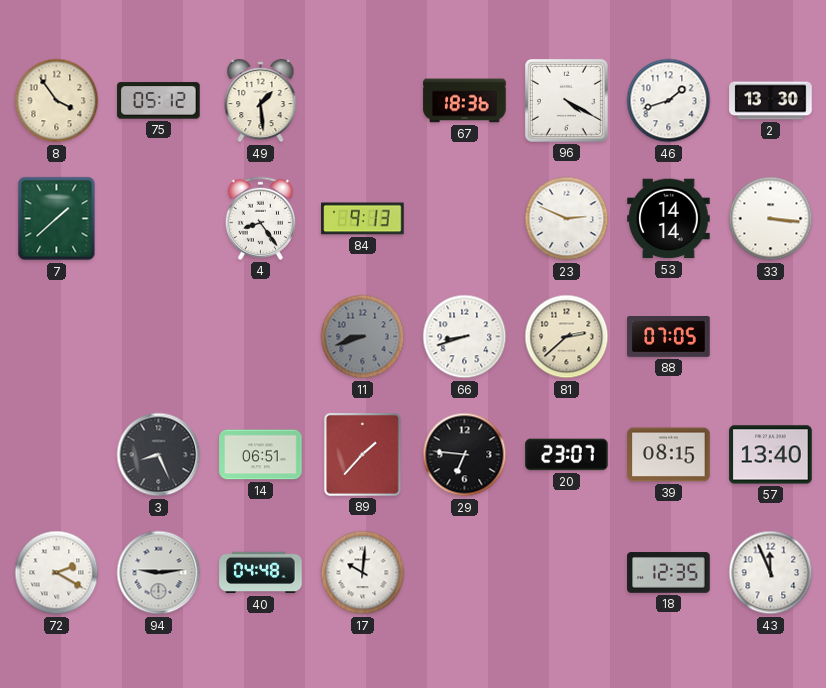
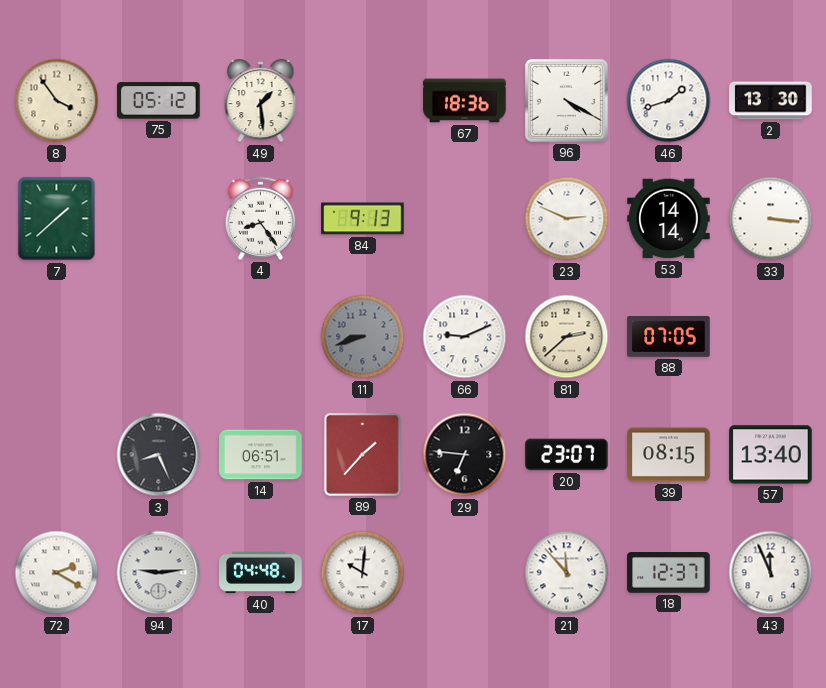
66: 8:42 -> 9:11
21: none -> 11:53
18: 12:35 -> 12:37
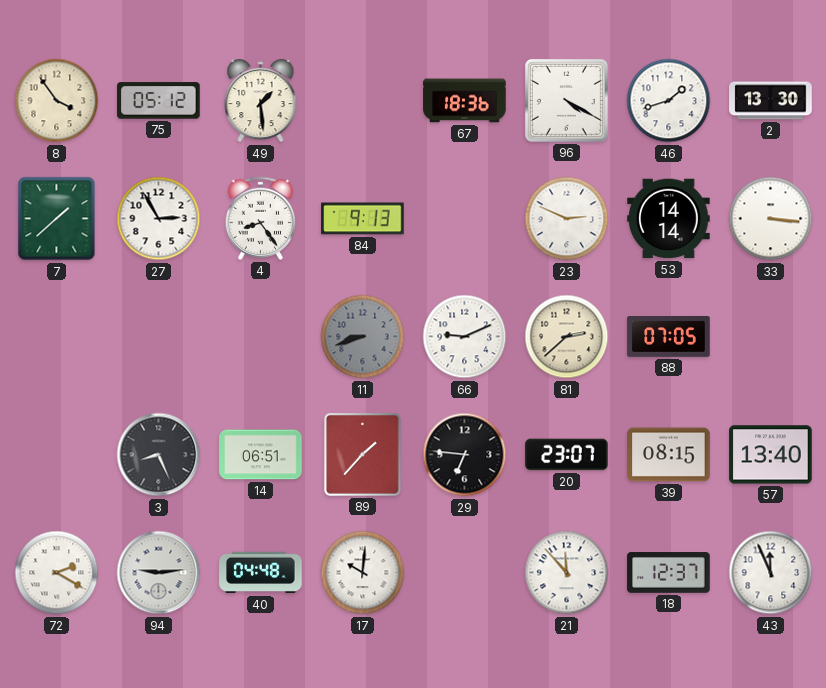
27: none -> 2:55
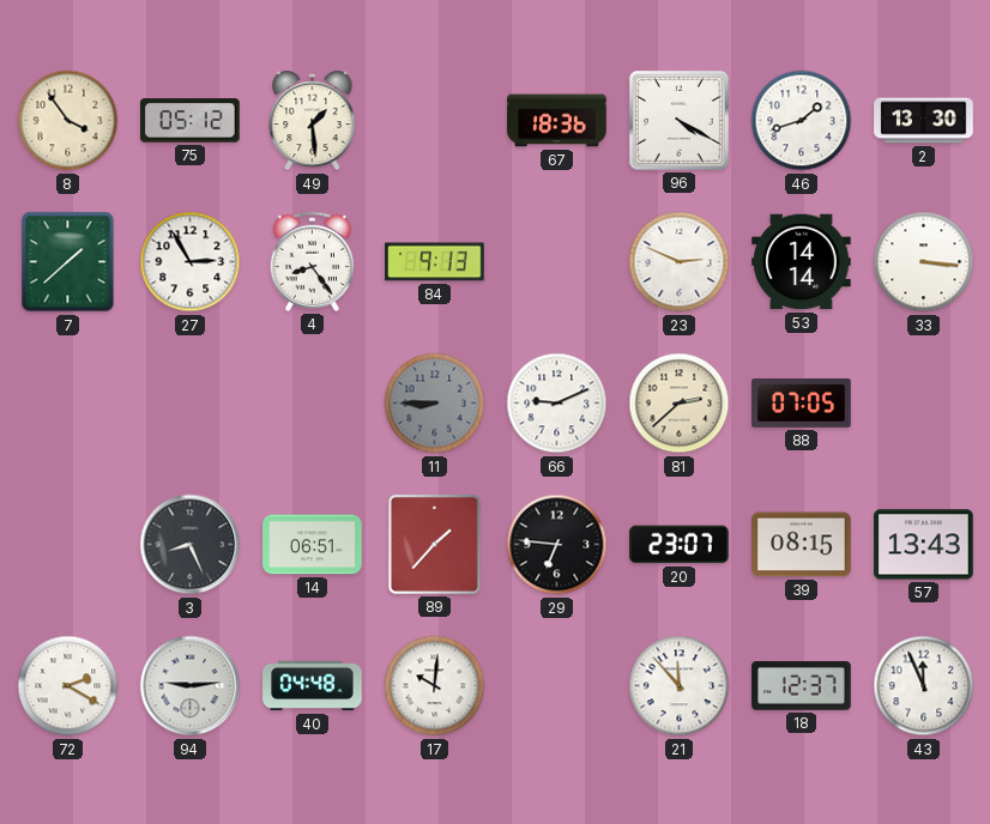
11: 8:42 -> 8:45
57: 13:40 -> 13:43
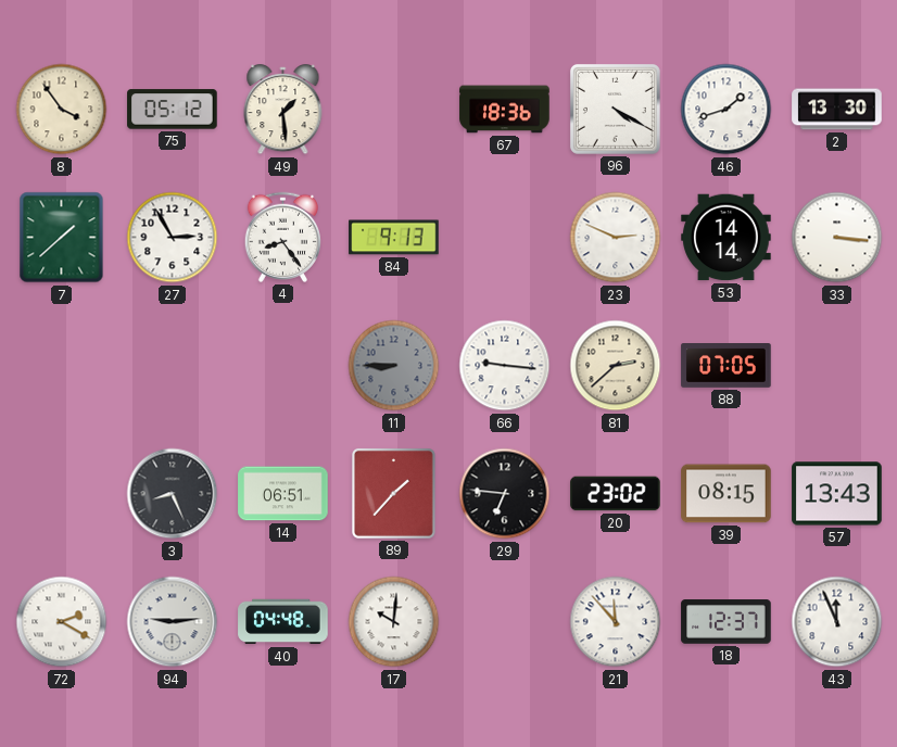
66: 9:11 -> 9:16
20: 23:07 -> 23:02
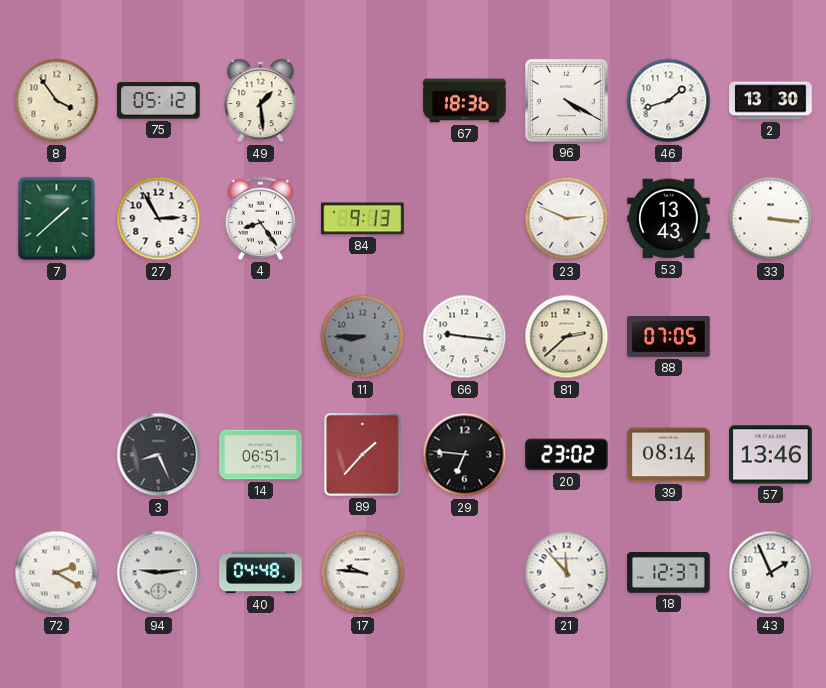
53: 14:14 -> 13:43
39: 08:15 -> 08:14
57: 13:43 -> 13:46
17: 10:01 -> 9:46
43: 11:56 -> 1:56
